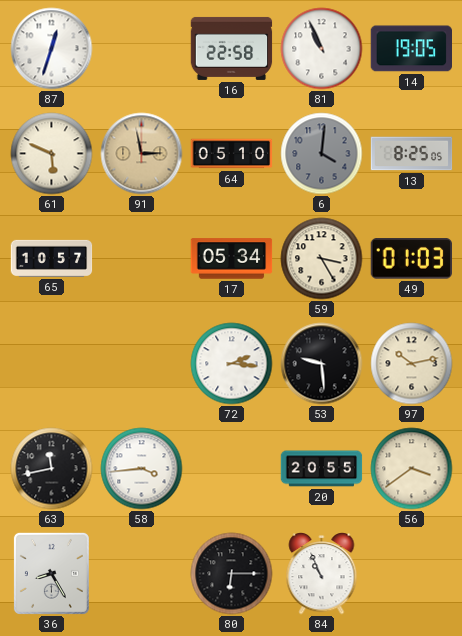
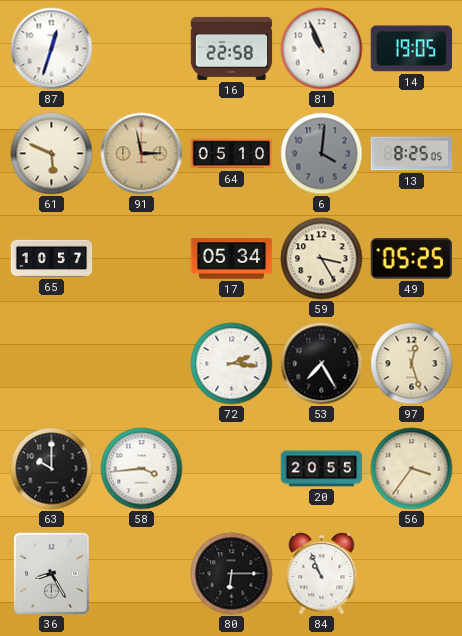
49: 01:03 -> 05:25
53: 9:29 -> 7:25
97: 10:13 -> 12:27
63: 11:43 -> 10:00
56: 3:39 -> 3:36
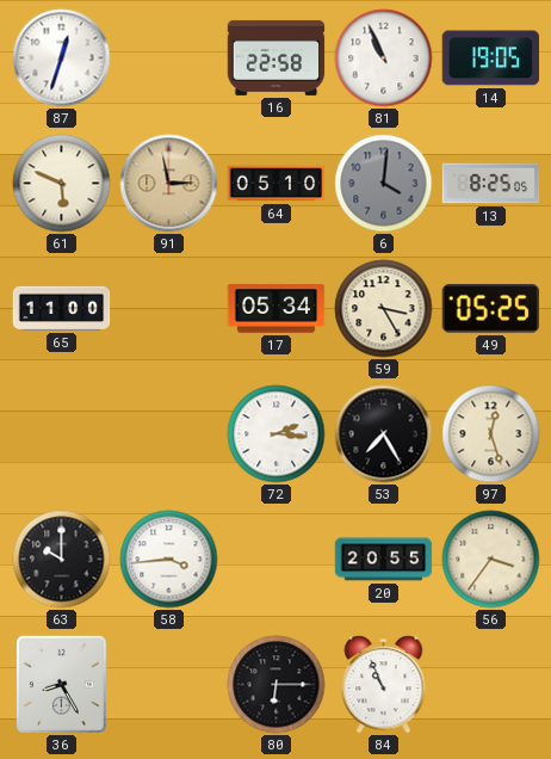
65: 10:57 -> 11:00
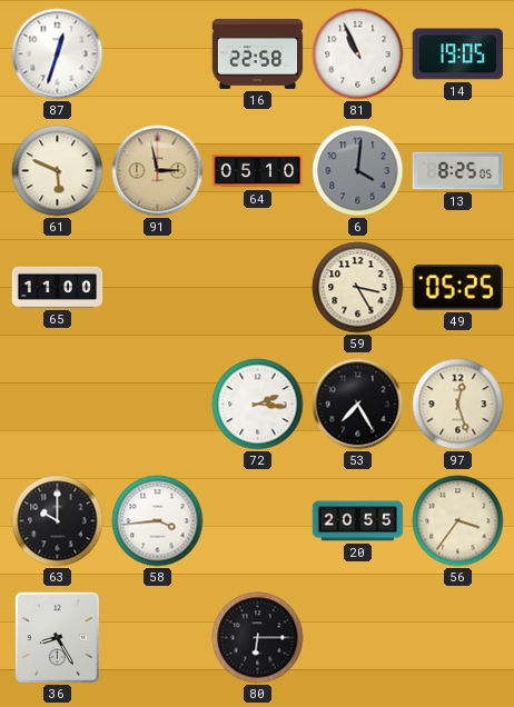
17: 05:34 -> none
84: 10:56 -> none
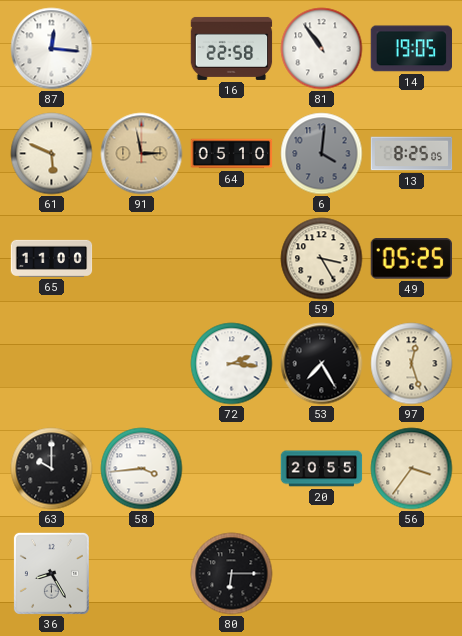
87: 12:33 -> 12:16
81: 10:56 -> 10:54
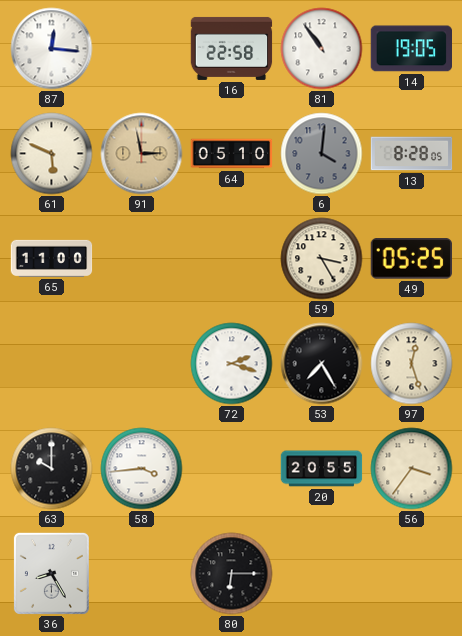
13: 8:25 -> 8:28
72: 2:16 -> 2:18
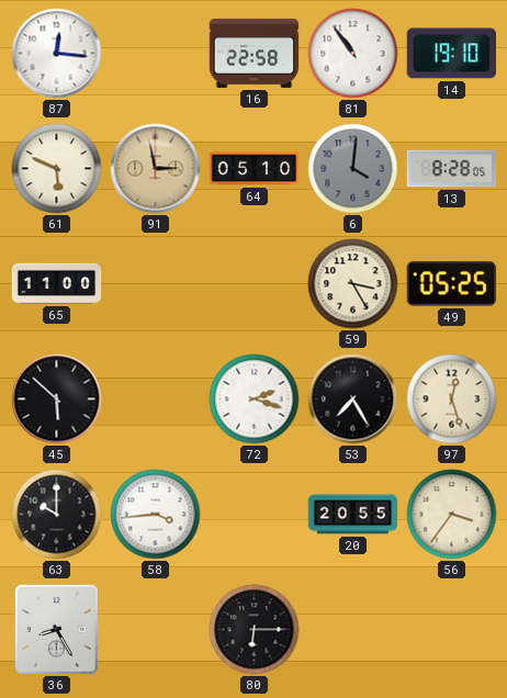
14: 19:05 -> 19:10
45: none -> 5:52
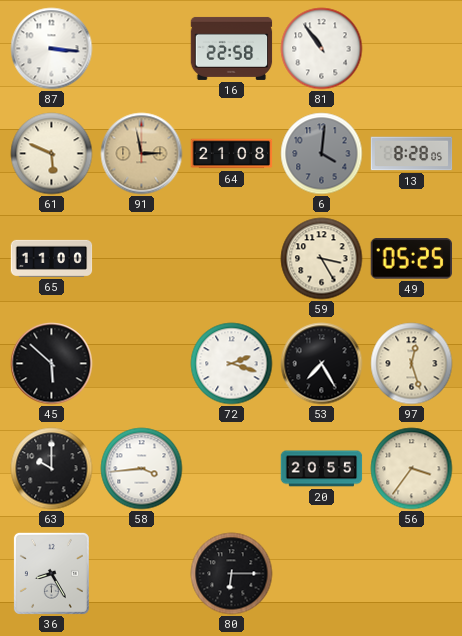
87: 12:16 -> 3:16
14: 19:10 -> none
64: 05:10 -> 21:08
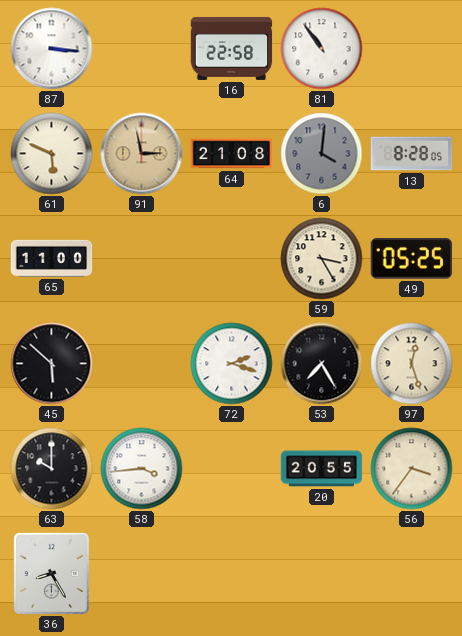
80: 6:15 -> none
